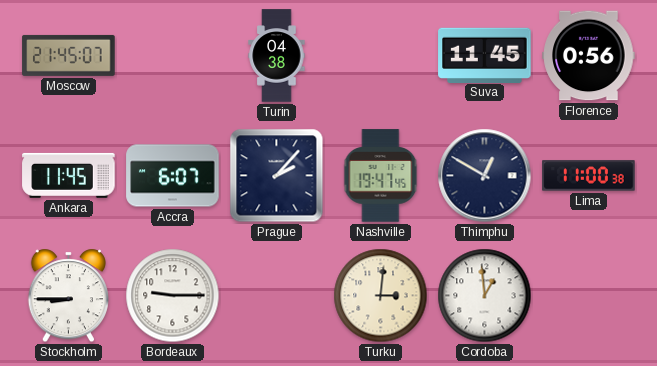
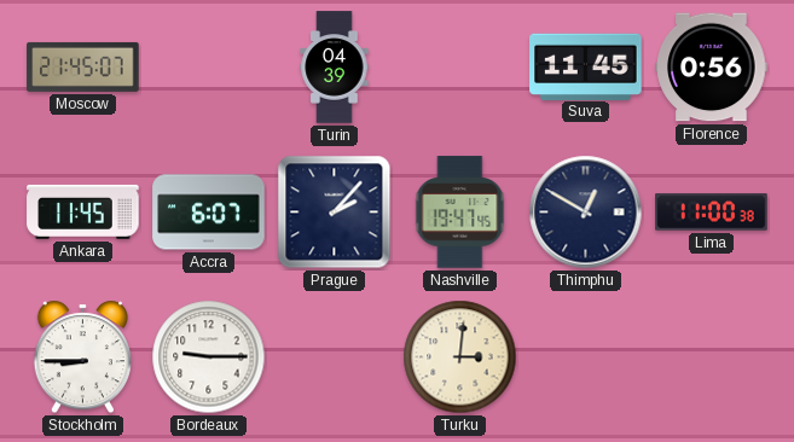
Turin: 04:38 -> 04:39
Cordoba: 12:59 -> none
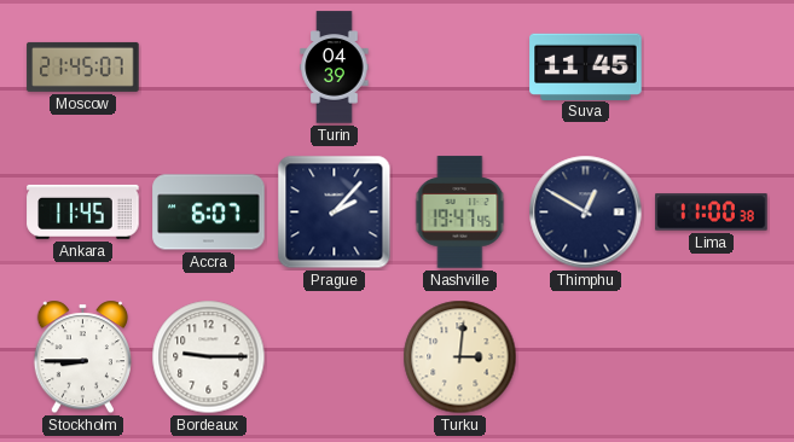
Florence: 0:56 -> none
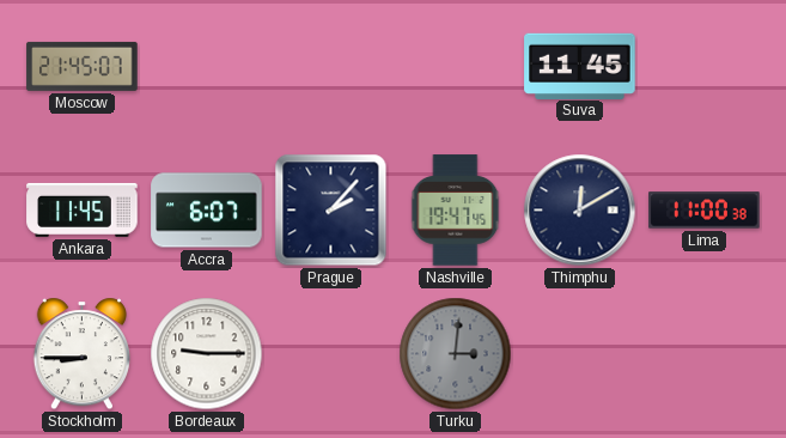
Turin: 04:39 -> none
Thimphu: 12:50 -> 12:10
Turku dial: cream -> grey
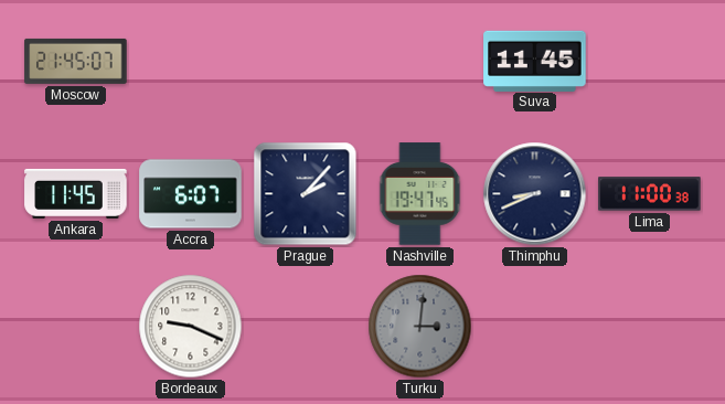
Thimphu: 12:10 -> 8:41
Stockholm: 8:45 -> none
Bordeaux: 9:15 -> 9:19
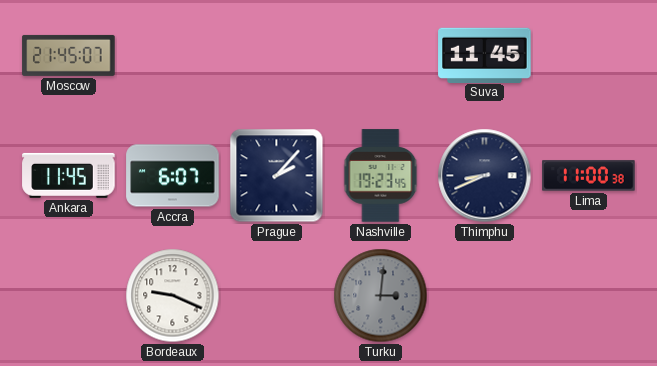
Nashville: 19:47 -> 19:23
